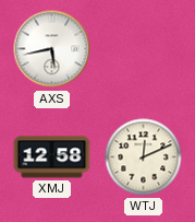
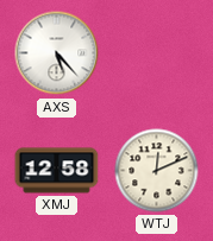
AXS: 5:43 -> 5:23
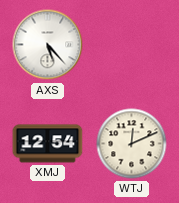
XMJ: 12:58 -> 12:54
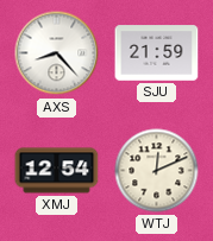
AXS: 5:23 -> 8:23
SJU: none -> 21:59
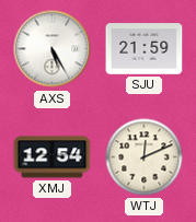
AXS: 8:23 -> 5:25
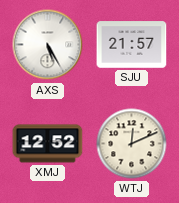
SJU: 21:59 -> 21:57
XMJ: 12:54 -> 12:52
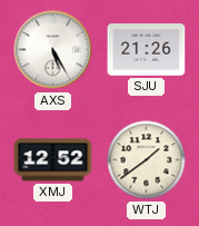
SJU: 21:57 -> 21:26
WTJ: 12:11 -> 1:39
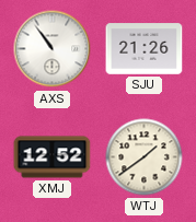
AXS: 5:25 -> 10:54
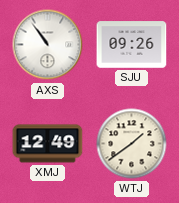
SJU: 21:26 -> 09:26
XMJ: 12:52 -> 12:49
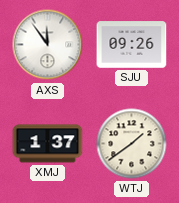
AXS: 10:54 -> 11:54
XMJ: 12:49 -> 1:37
